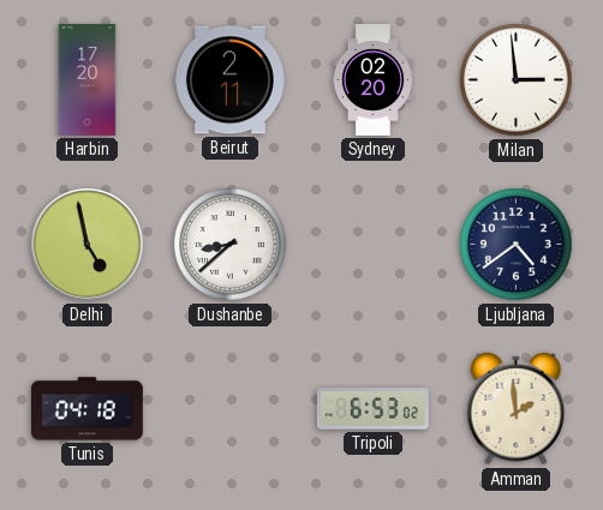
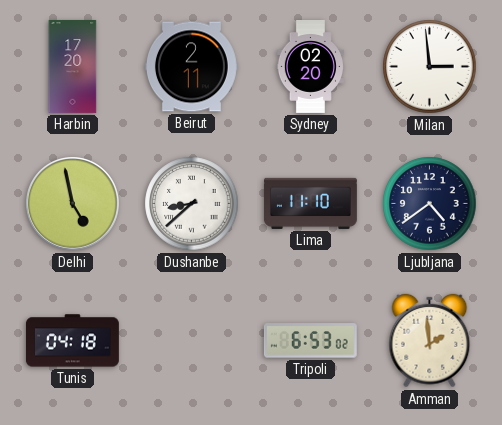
Lima: none -> 11:10
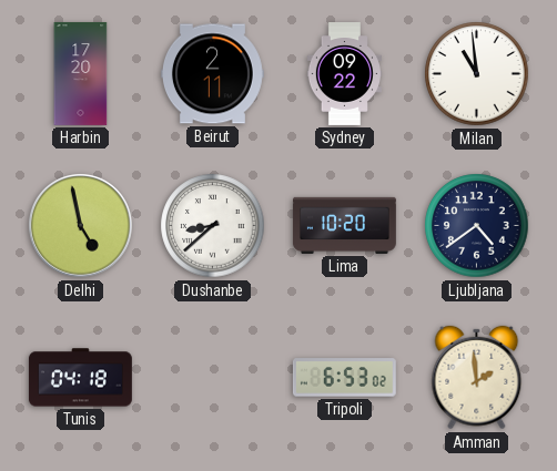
Sydney: 02:20 -> 09:22
Milan: 2:59 -> 10:59
Lima: 11:10 -> 10:20
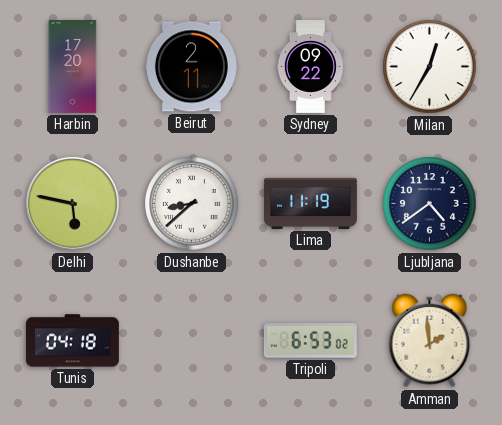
Milan: 10:59 -> 12:35
Delhi: 4:58 -> 5:47
Lima: 10:20 -> 11:19
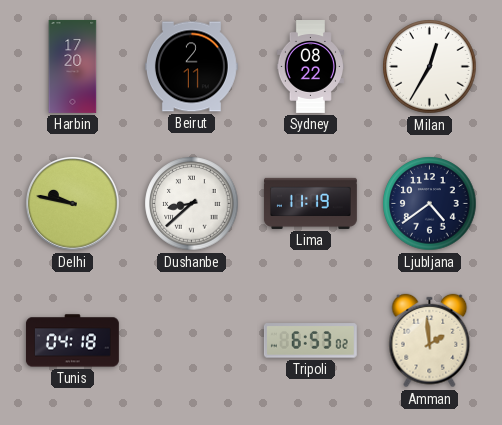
Sydney: 09:22 -> 08:22
Delhi: 5:47 -> 9:47
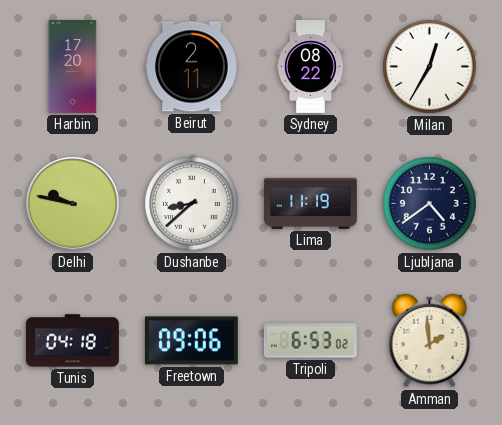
Freetown: none -> 09:06
